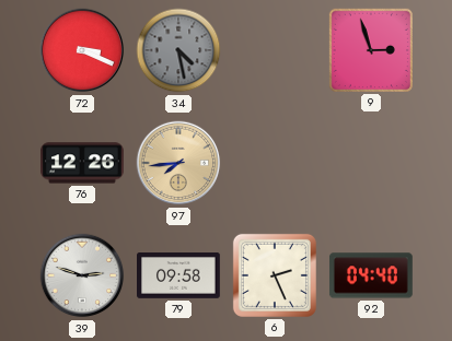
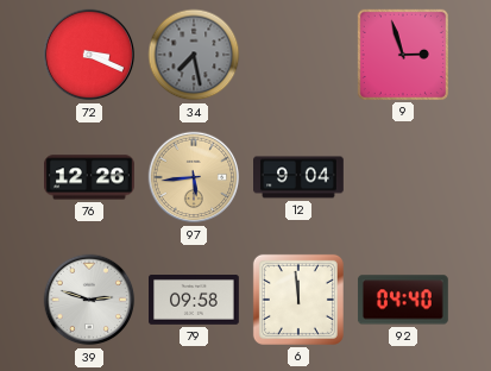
34: 4:28 -> 7:28
97: 7:44 -> 5:44
12: none -> 9:04
6: 2:26 -> 11:59
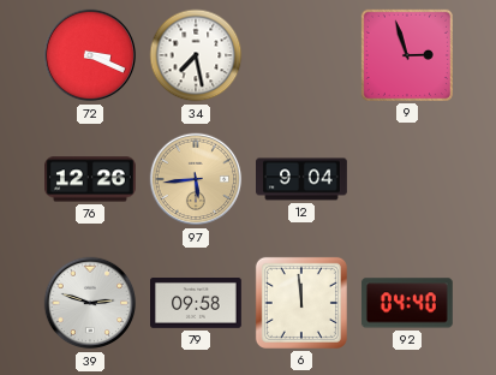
34 dial: grey -> white
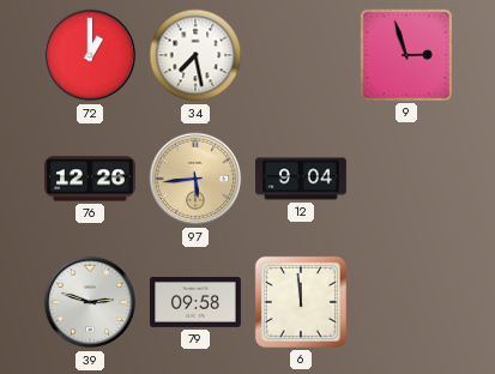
72: 3:19 -> 1:00
92: 04:40 -> none
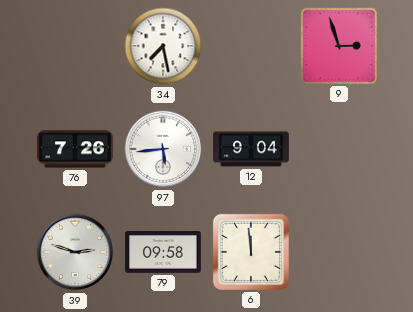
72: 1:00 -> none
76: 12:26 -> 7:26
97 dial: champagne -> white
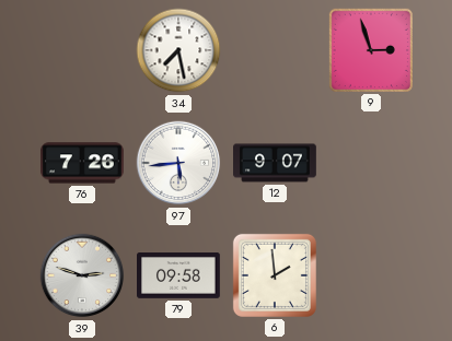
12: 9:04 -> 9:07
6: 11:59 -> 1:59
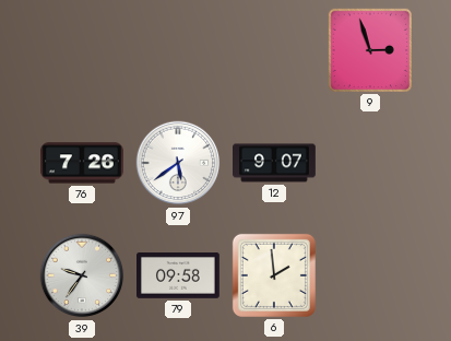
34: 7:28 -> none
97: 5:44 -> 5:39
39: 2:48 -> 9:36
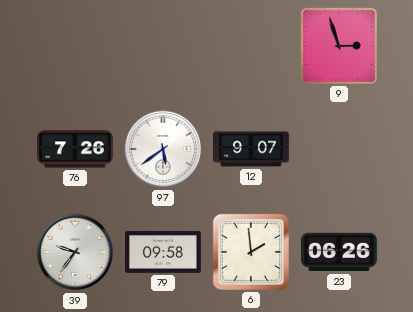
23: none -> 06:26
